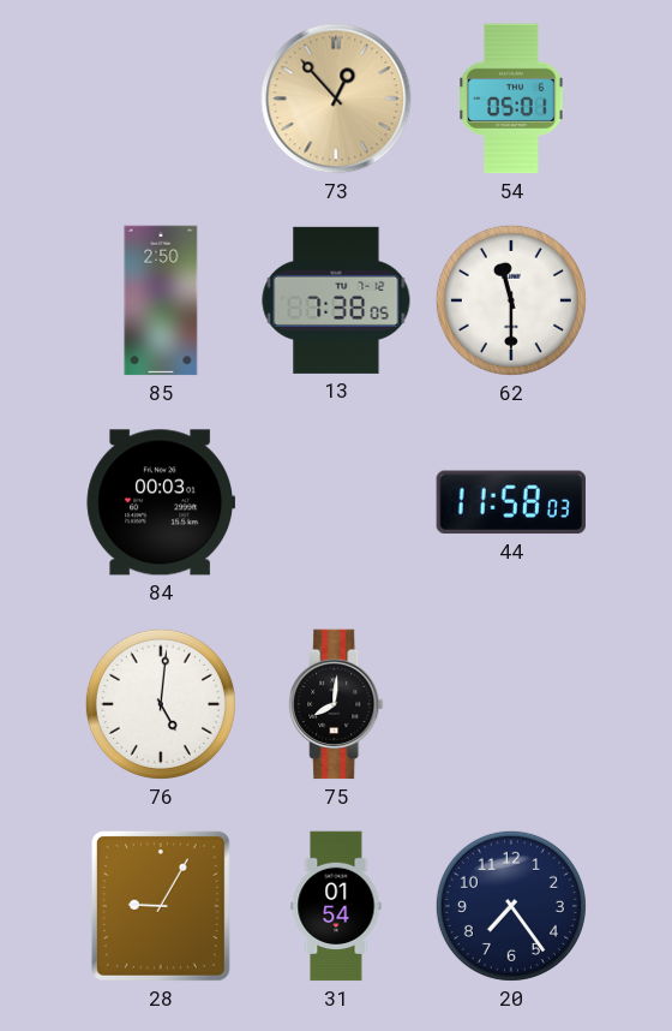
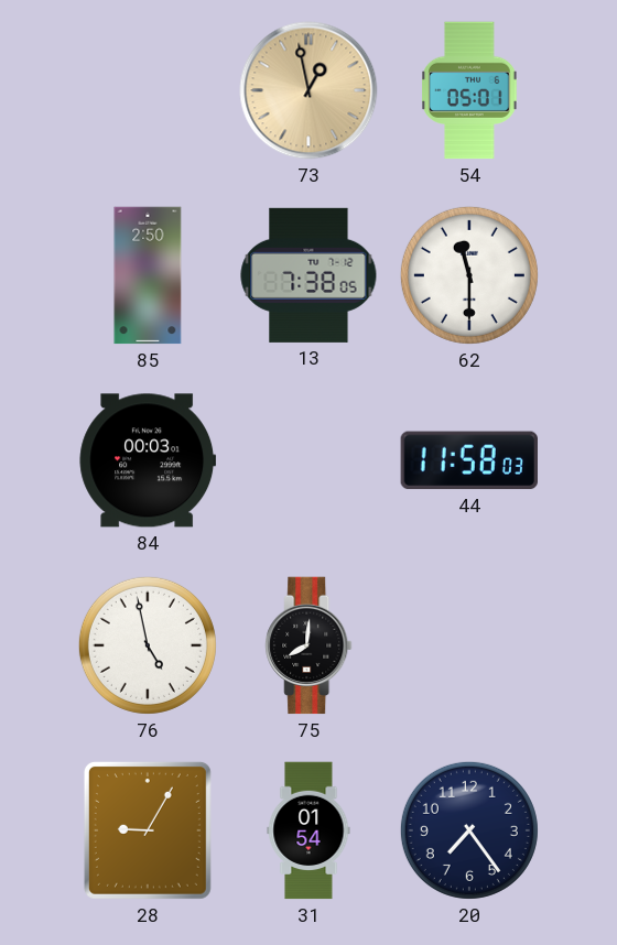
73: 12:53 -> 12:58
76: 5:01 -> 4:58
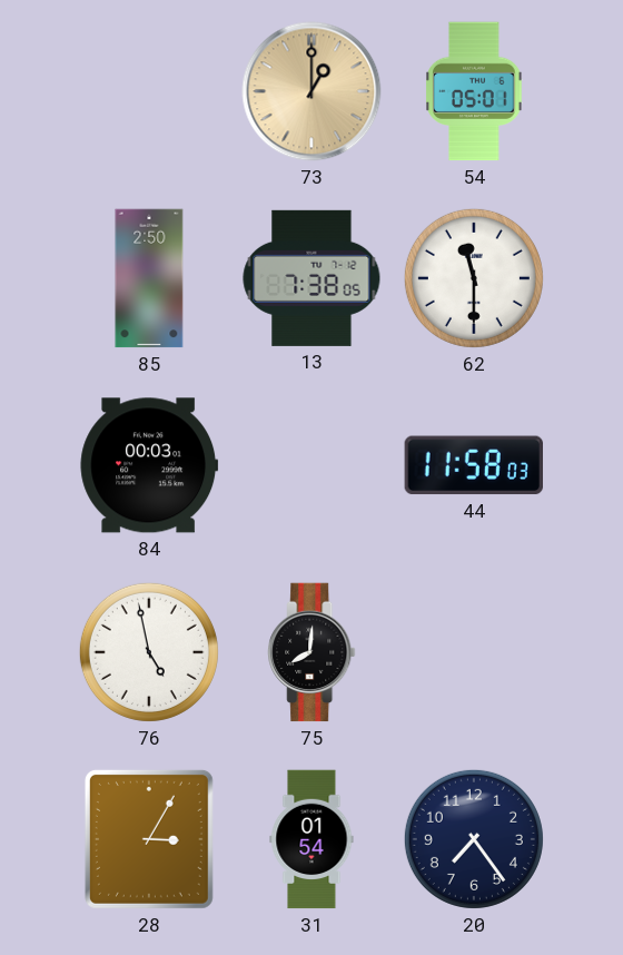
73: 12:58 -> 1:00
28: 9:05 -> 3:05
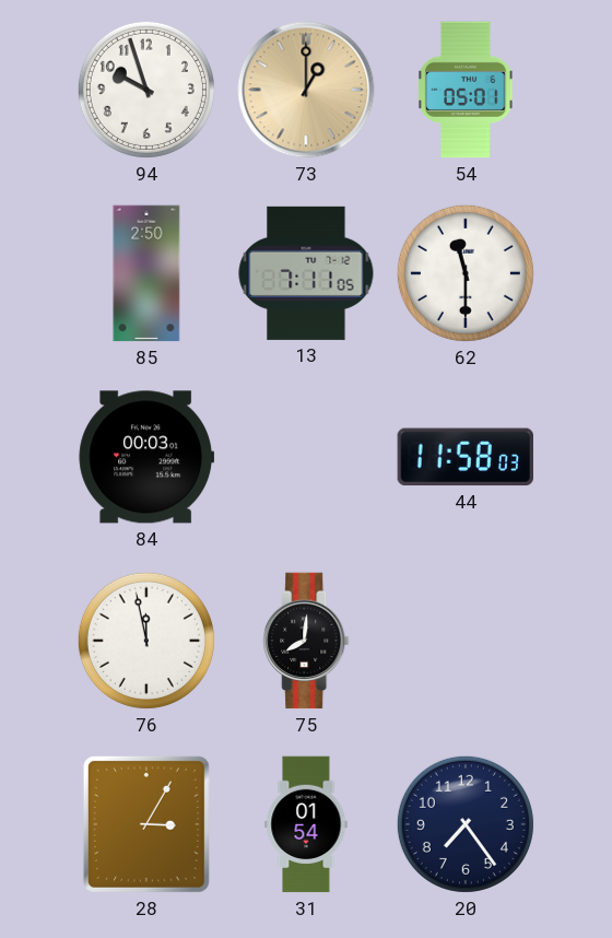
94: none -> 9:57
13: 7:38 -> 7:11
76: 4:58 -> 11:58
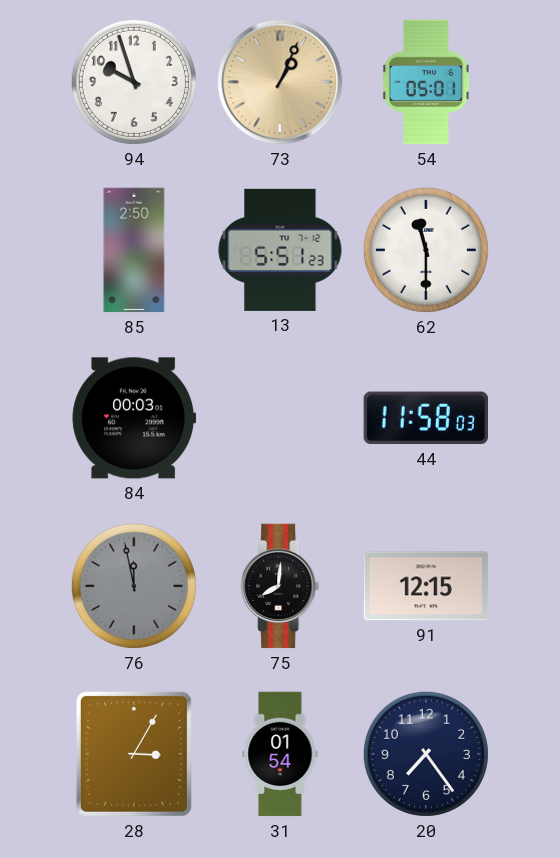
73: 1:00 -> 1:04
13: 7:11 -> 5:51
76 dial: white -> grey
91: none -> 12:15
